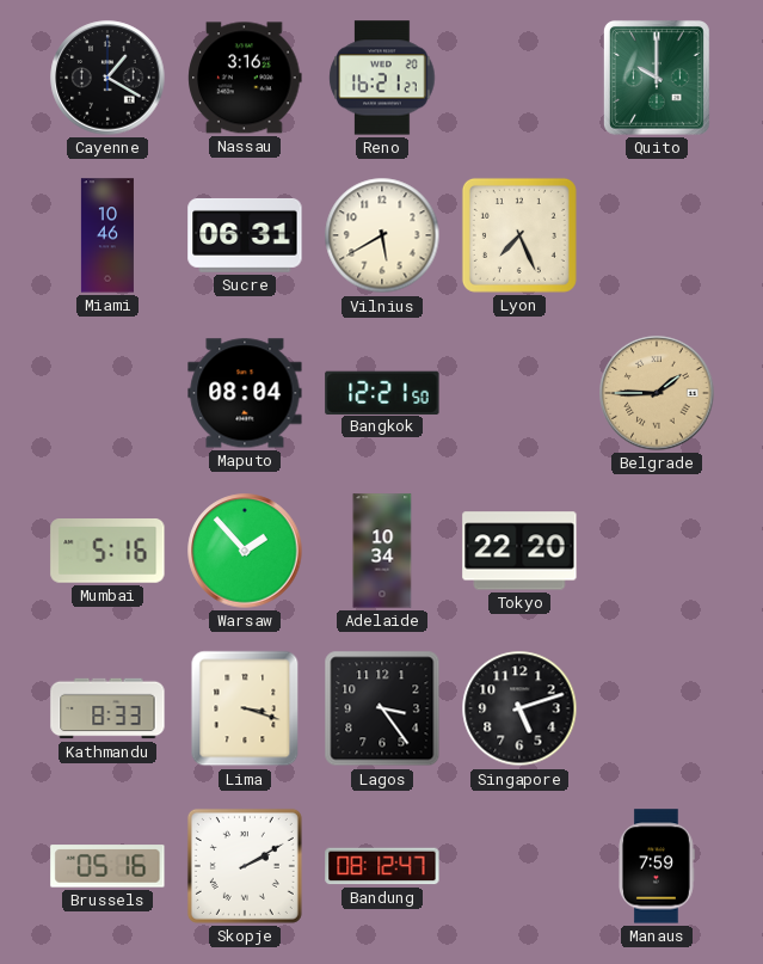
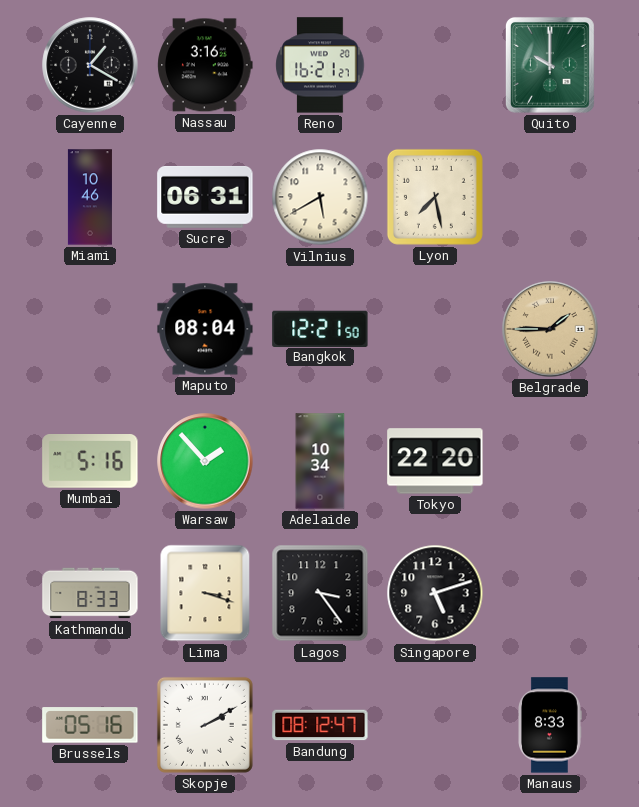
Lyon: 7:26 -> 7:28
Manaus: 7:59 -> 8:33
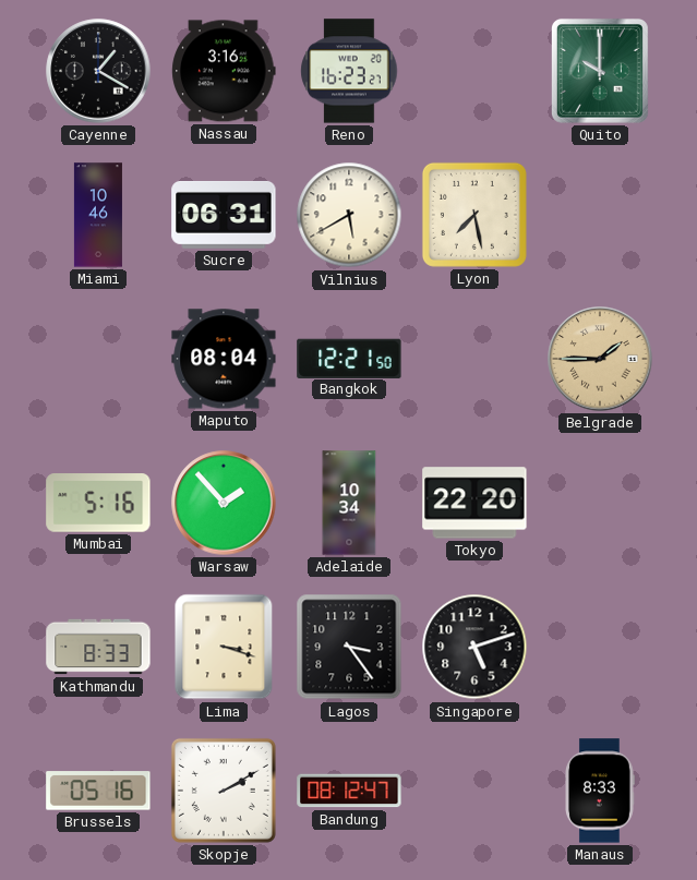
Reno: 16:21 -> 16:23
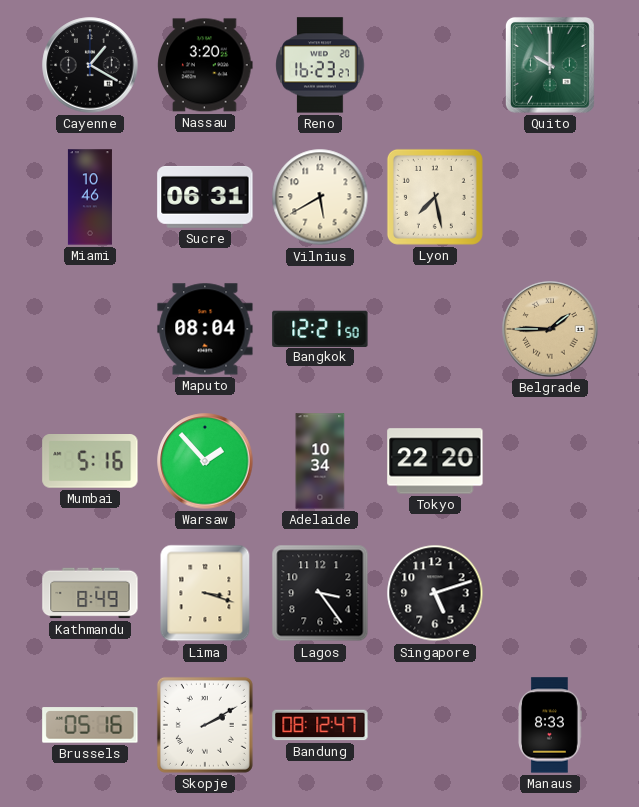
Nassau: 3:16 -> 3:20
Kathmandu: 8:33 -> 8:49
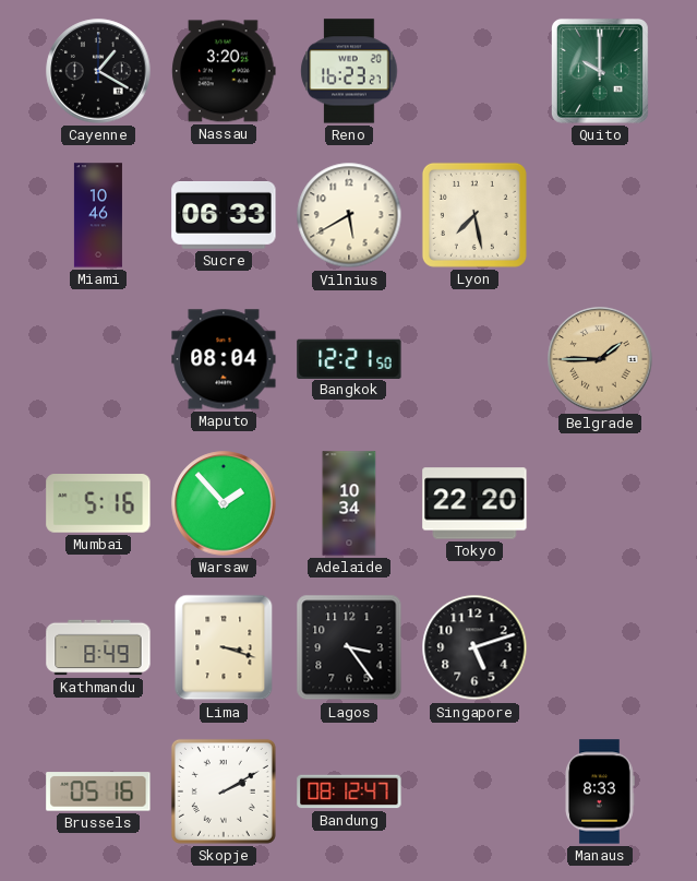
Sucre: 06:31 -> 06:33
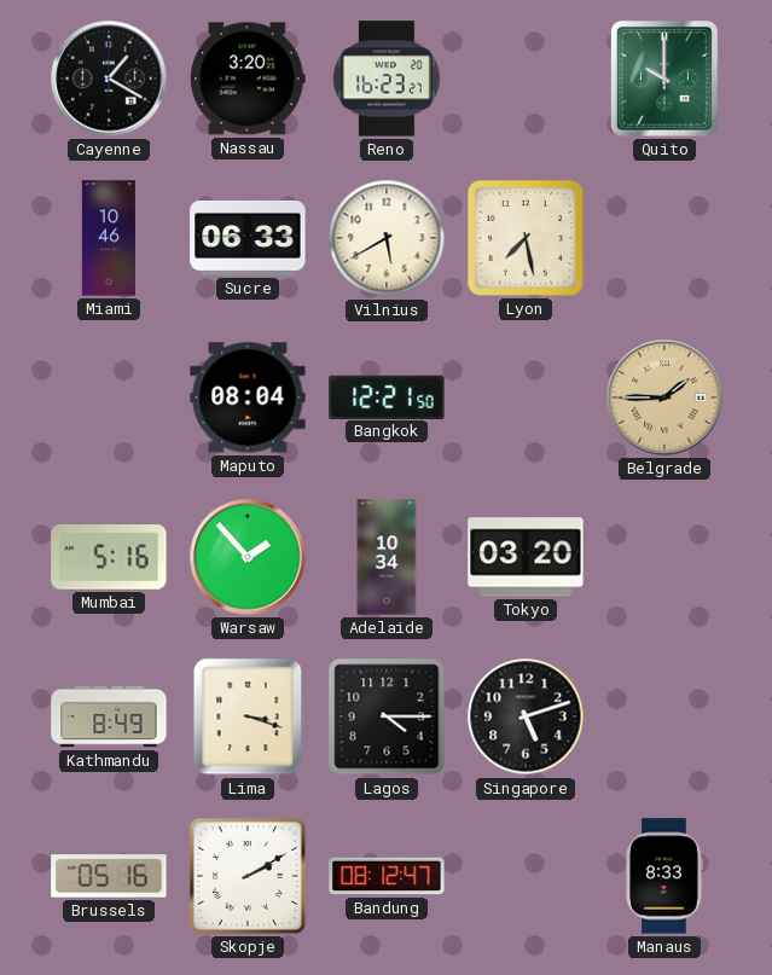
Tokyo: 22:20 -> 03:20
Lagos: 3:24 -> 4:15
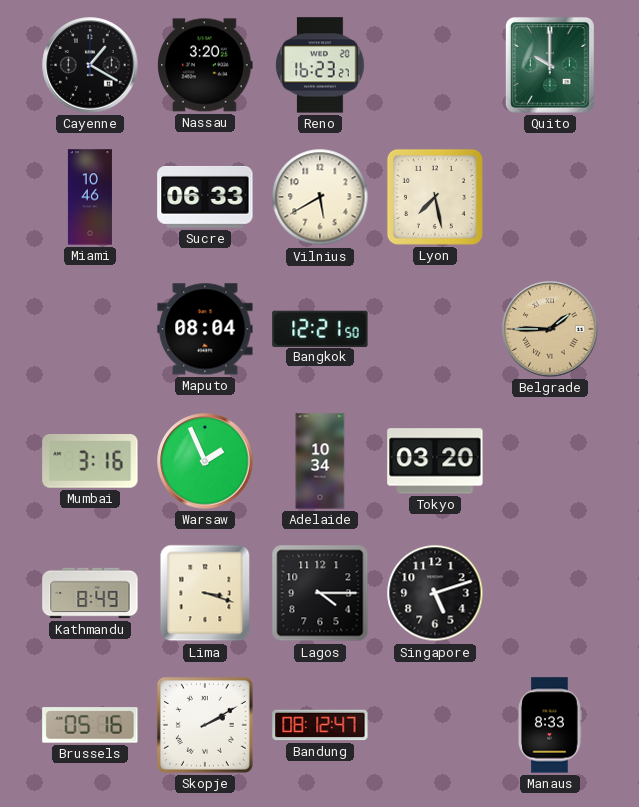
Mumbai: 5:16 -> 3:16
Warsaw: 1:53 -> 1:56
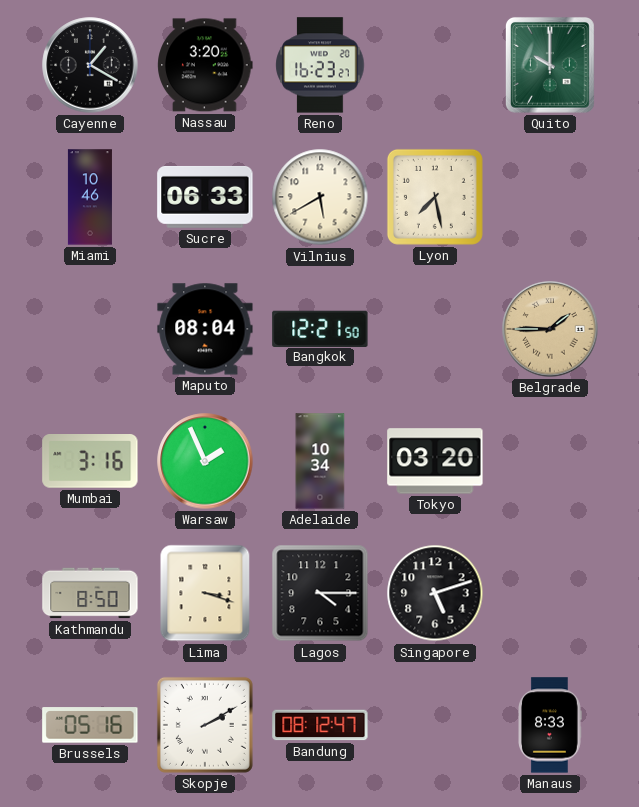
Kathmandu: 8:49 -> 8:50
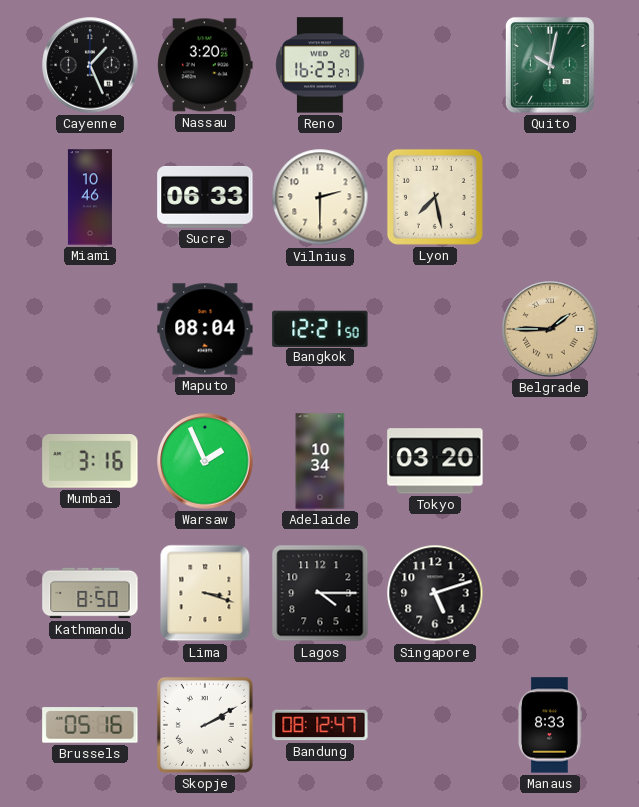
Cayenne: 1:20 -> 1:26
Quito: 10:00 -> 10:02
Vilnius: 5:40 -> 2:30
